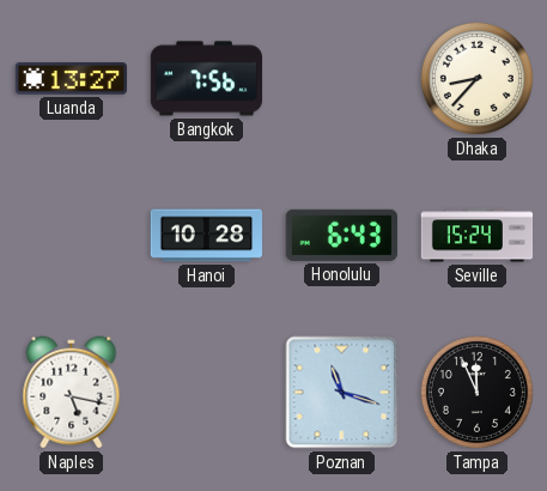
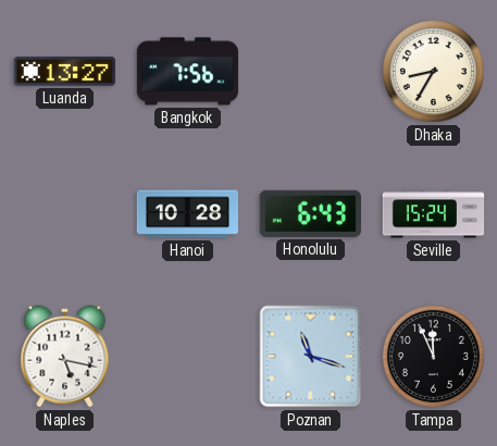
Dhaka: 8:37 -> 8:35
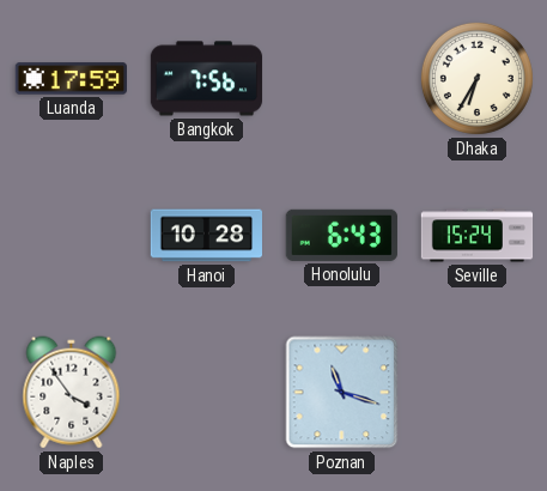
Luanda: 13:27 -> 17:59
Dhaka: 8:35 -> 6:35
Naples: 5:17 -> 3:54
Tampa: 11:56 -> none
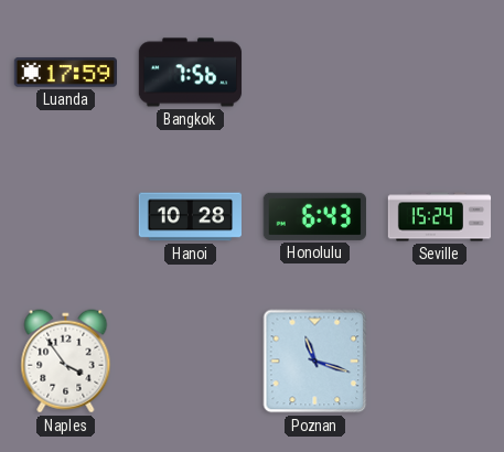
Dhaka: 6:35 -> none
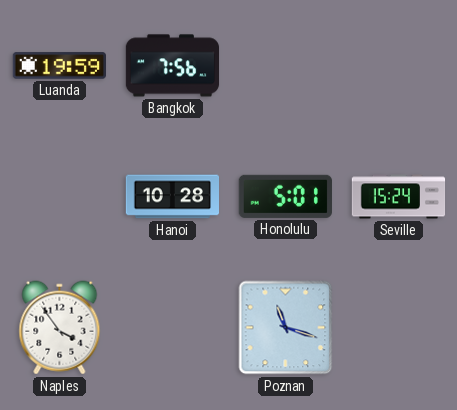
Luanda: 17:59 -> 19:59
Honolulu: 6:43 -> 5:01
